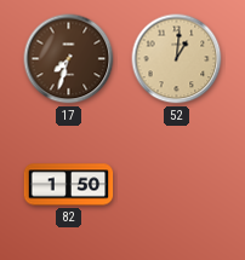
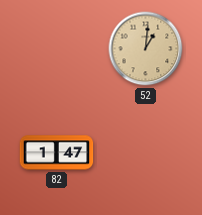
17: 7:33 -> none
82: 1:50 -> 1:47
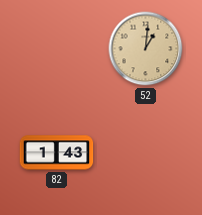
82: 1:47 -> 1:43
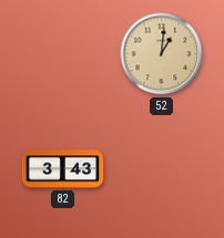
82: 1:43 -> 3:43
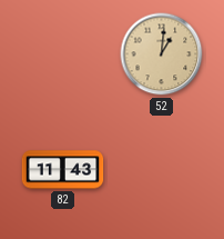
82: 3:43 -> 11:43
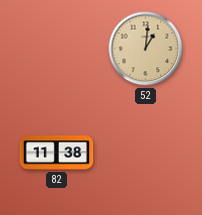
82: 11:43 -> 11:38
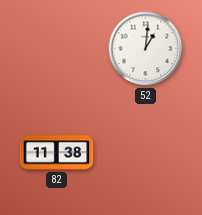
52 dial: champagne -> white
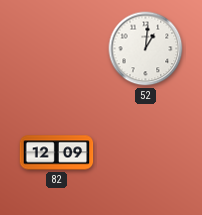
82: 11:38 -> 12:09
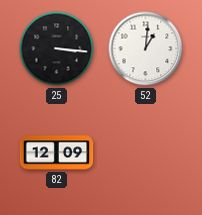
25: none -> 3:16
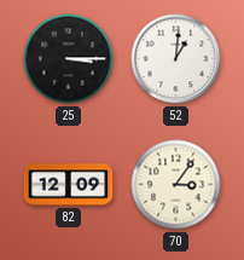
25: 3:16 -> 3:15
70: none -> 3:06
